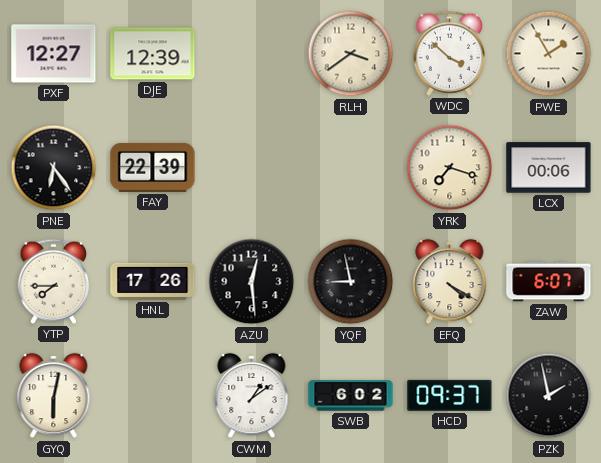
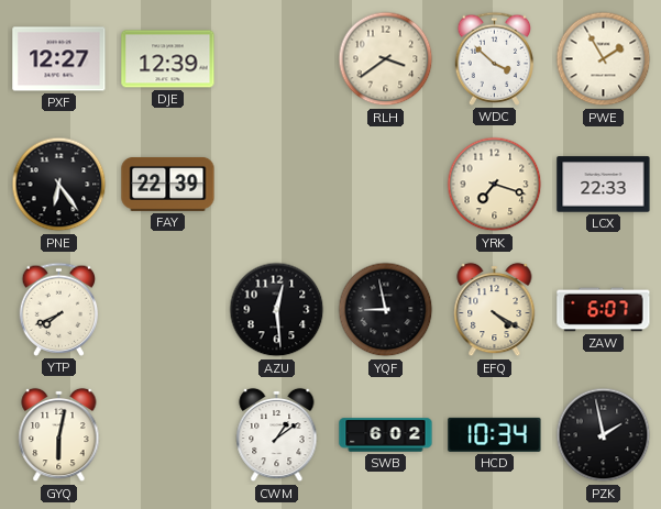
LCX: 00:06 -> 22:33
YTP: 7:45 -> 7:41
HNL: 17:26 -> none
HCD: 09:37 -> 10:34
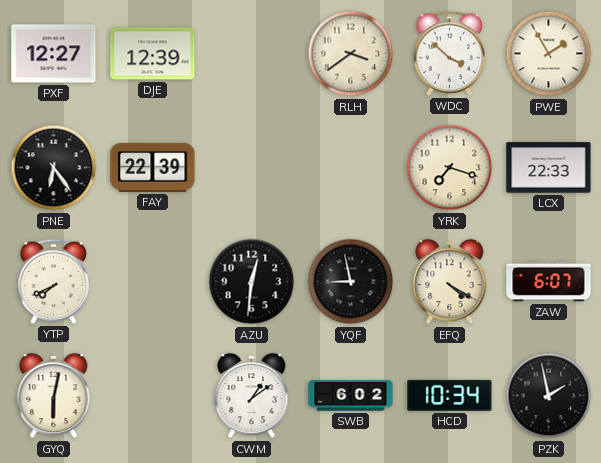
AZU: 12:29 -> 12:31
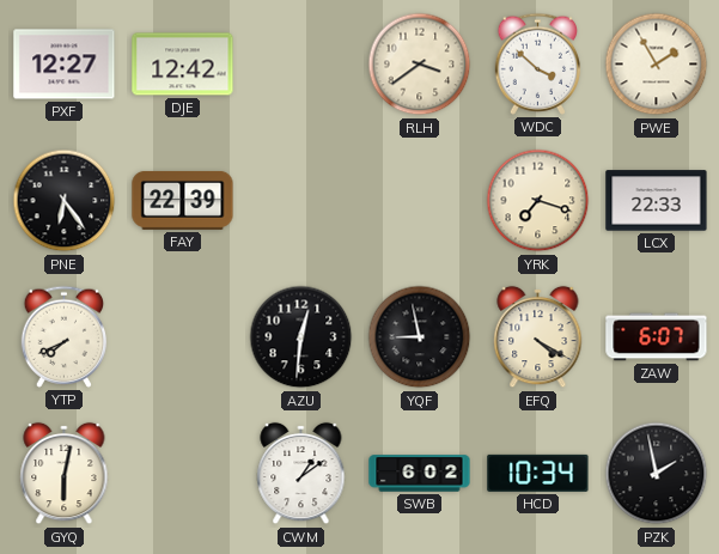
DJE: 12:39 -> 12:42
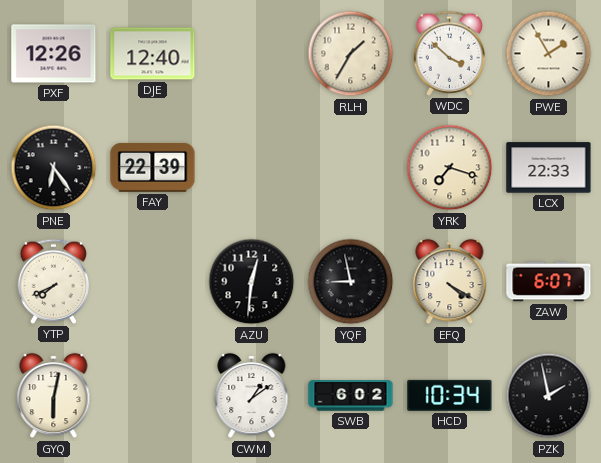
PXF: 12:27 -> 12:26
DJE: 12:42 -> 12:40
RLH: 3:39 -> 1:35
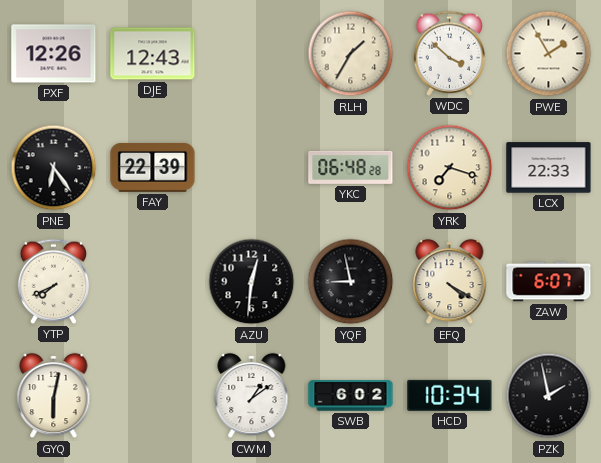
DJE: 12:40 -> 12:43
YKC: none -> 06:48
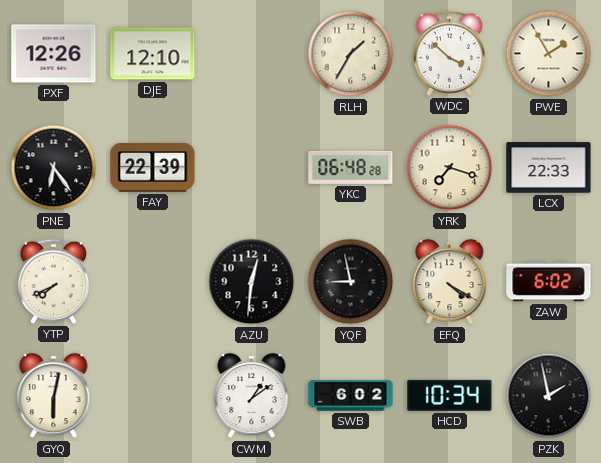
DJE: 12:43 -> 12:10
ZAW: 6:07 -> 6:02
